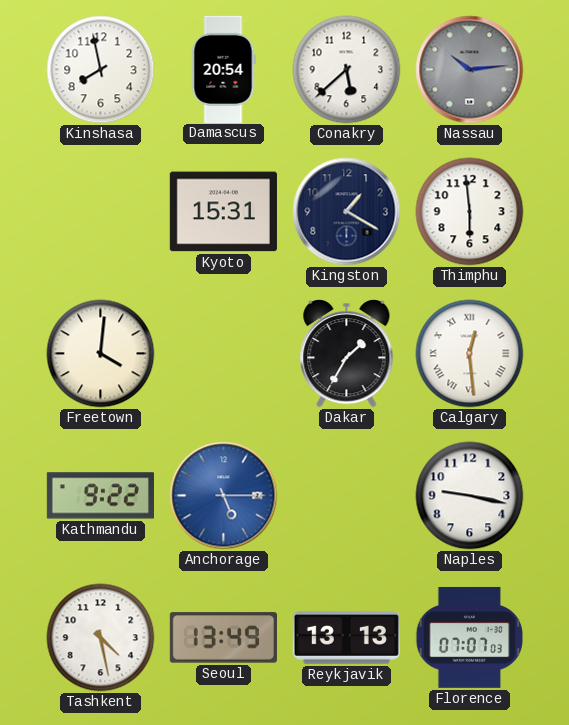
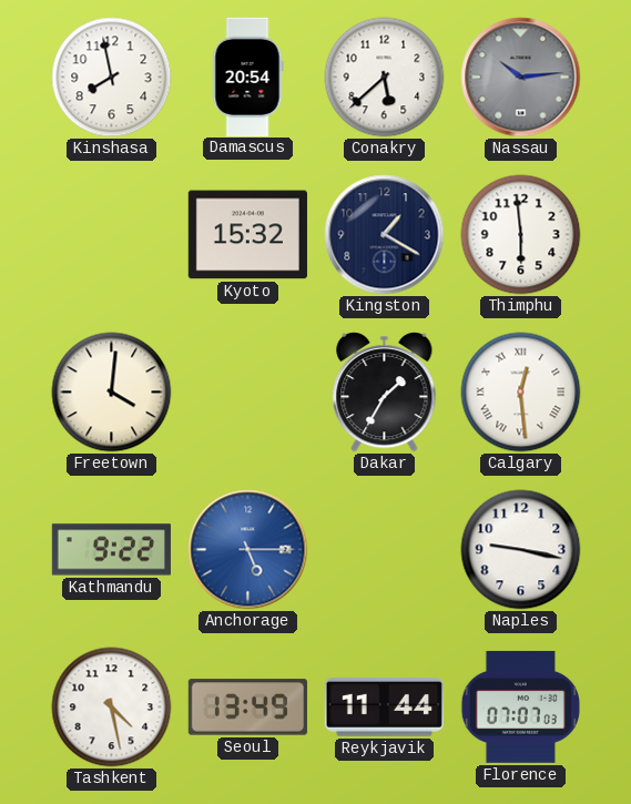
Kyoto: 15:31 -> 15:32
Reykjavik: 13:13 -> 11:44
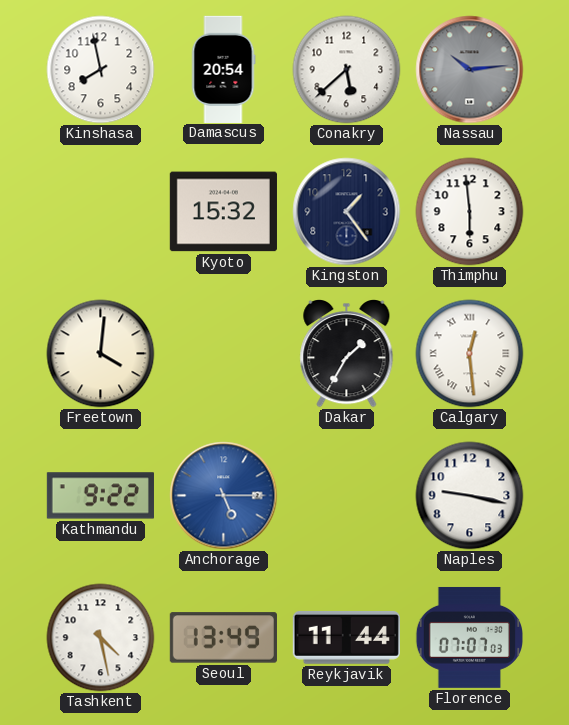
Kingston: 1:20 -> 1:24
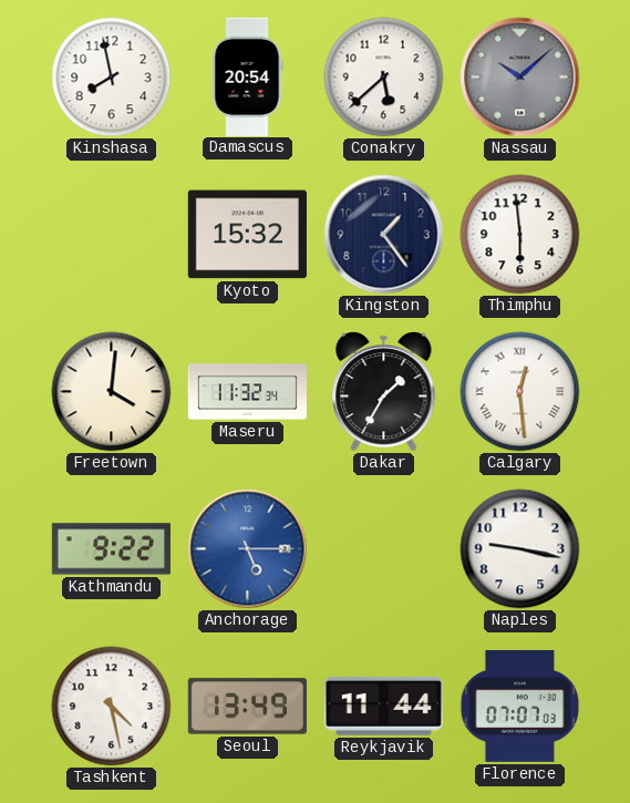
Nassau: 10:14 -> 10:08
Maseru: none -> 11:32
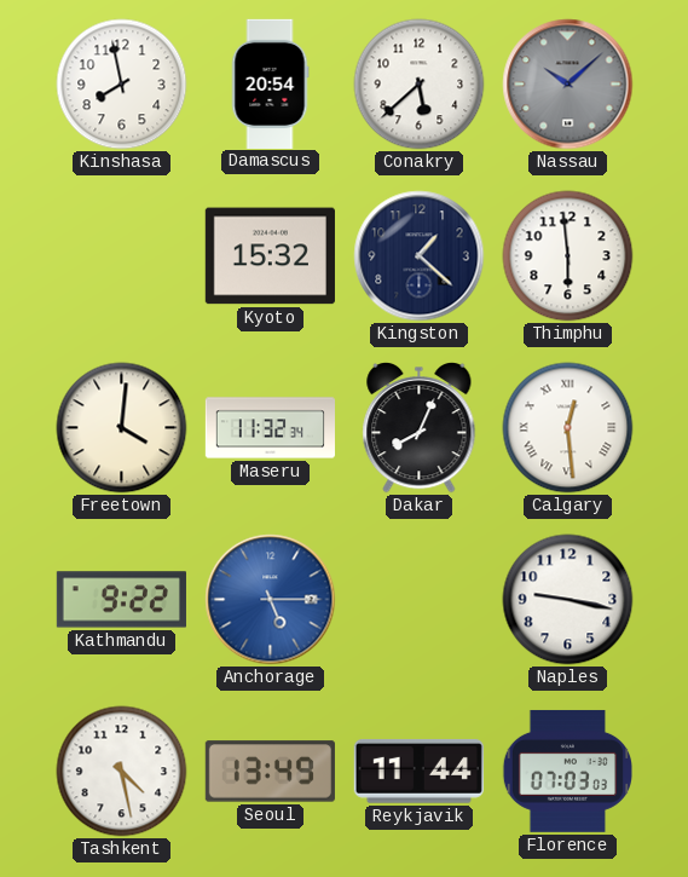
Kingston: 1:24 -> 1:22
Dakar: 1:35 -> 8:04
Florence: 07:07 -> 07:03
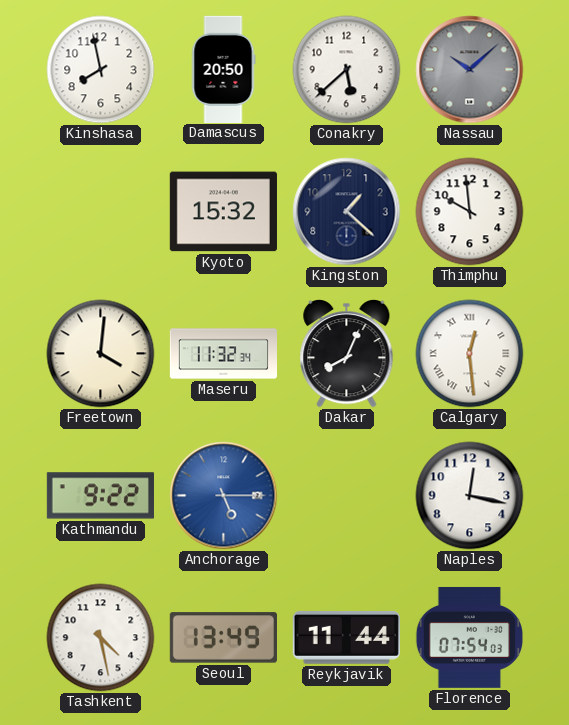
Damascus: 20:54 -> 20:50
Thimphu: 5:59 -> 9:59
Naples: 9:17 -> 12:17
Florence: 07:03 -> 07:54
